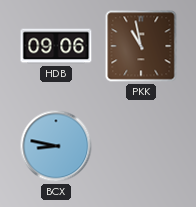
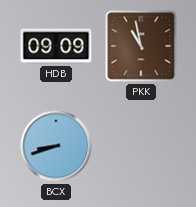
HDB: 09:06 -> 09:09
BCX: 8:47 -> 8:42
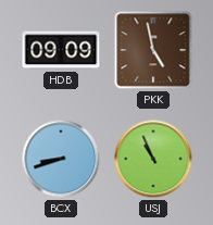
PKK: 10:58 -> 4:58
USJ: none -> 10:56
